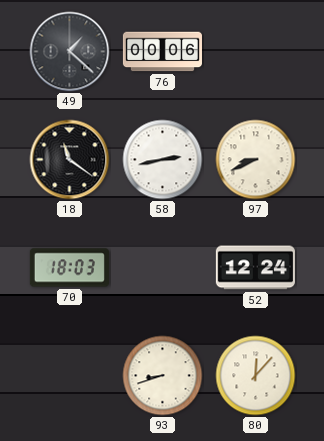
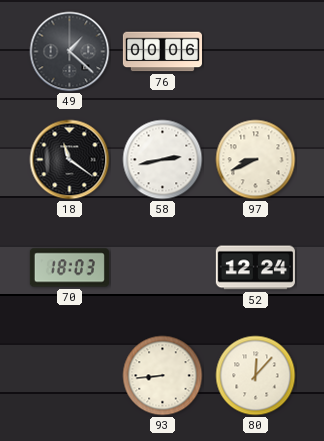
93: 8:42 -> 8:44
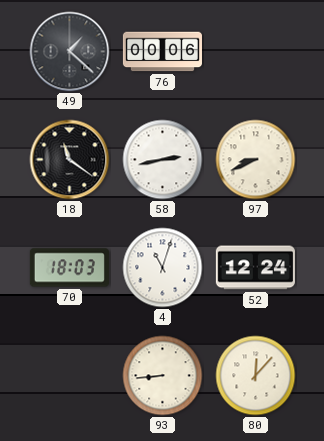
4: none -> 11:03
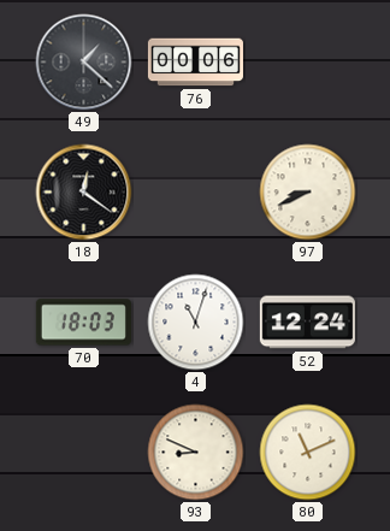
18: 11:21 -> 12:21
58: 2:43 -> none
93: 8:44 -> 8:49
80: 12:07 -> 11:11
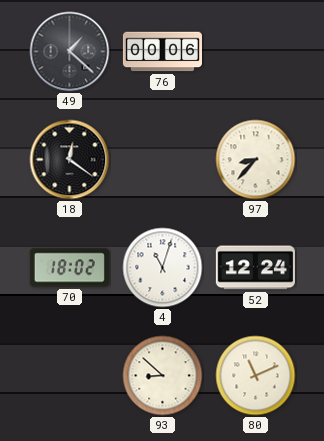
97: 8:41 -> 8:37
70: 18:03 -> 18:02
93: 8:49 -> 8:52
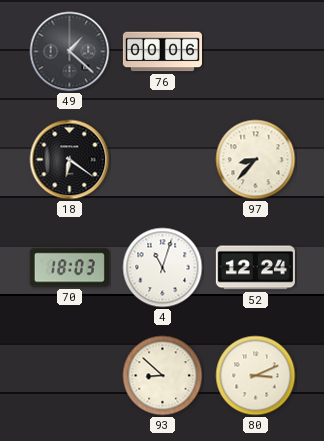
18: 12:21 -> 6:21
70: 18:02 -> 18:03
80: 11:11 -> 3:11
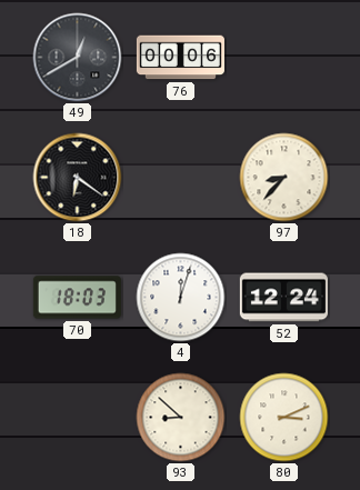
49: 1:22 -> 12:40
4: 11:03 -> 12:03
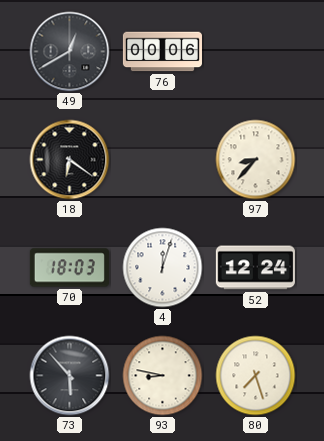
73: none -> 5:53
93: 8:52 -> 8:47
80: 3:11 -> 7:27
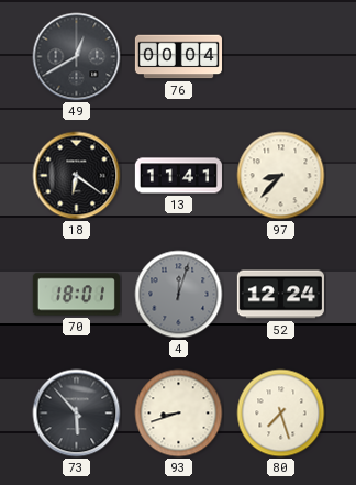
76: 00:06 -> 00:04
13: none -> 11:41
70: 18:03 -> 18:01
4 dial: white -> grey
93: 8:47 -> 8:42
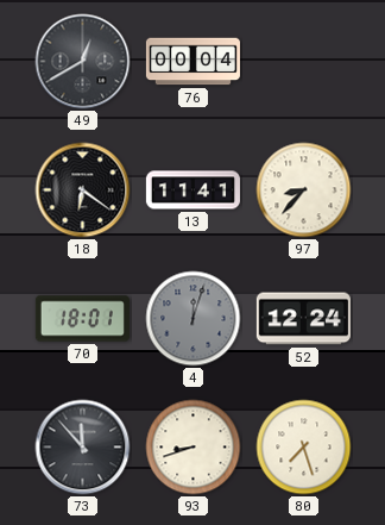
73: 5:53 -> 11:53
